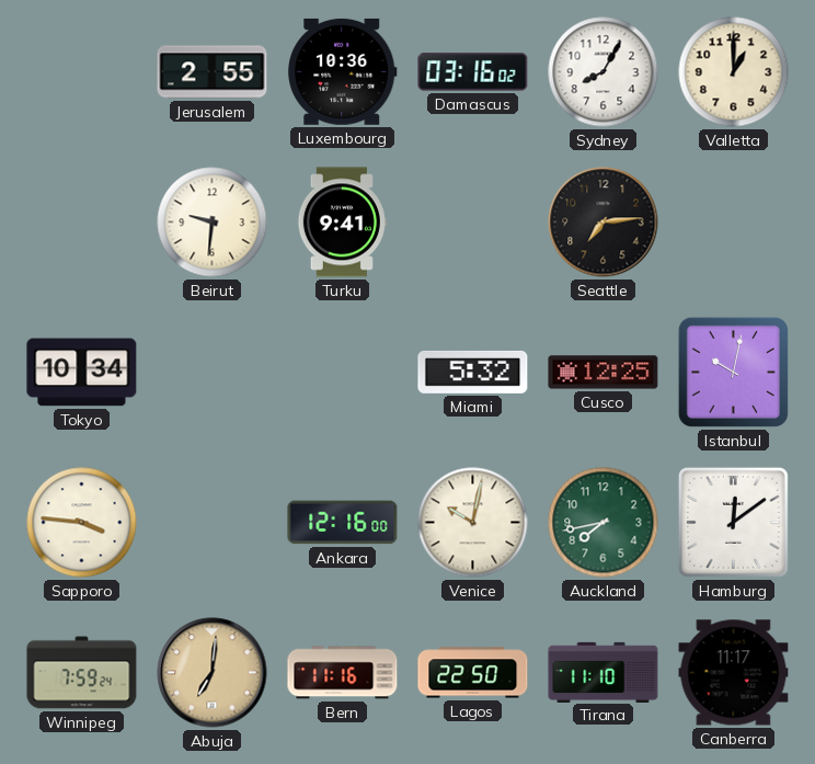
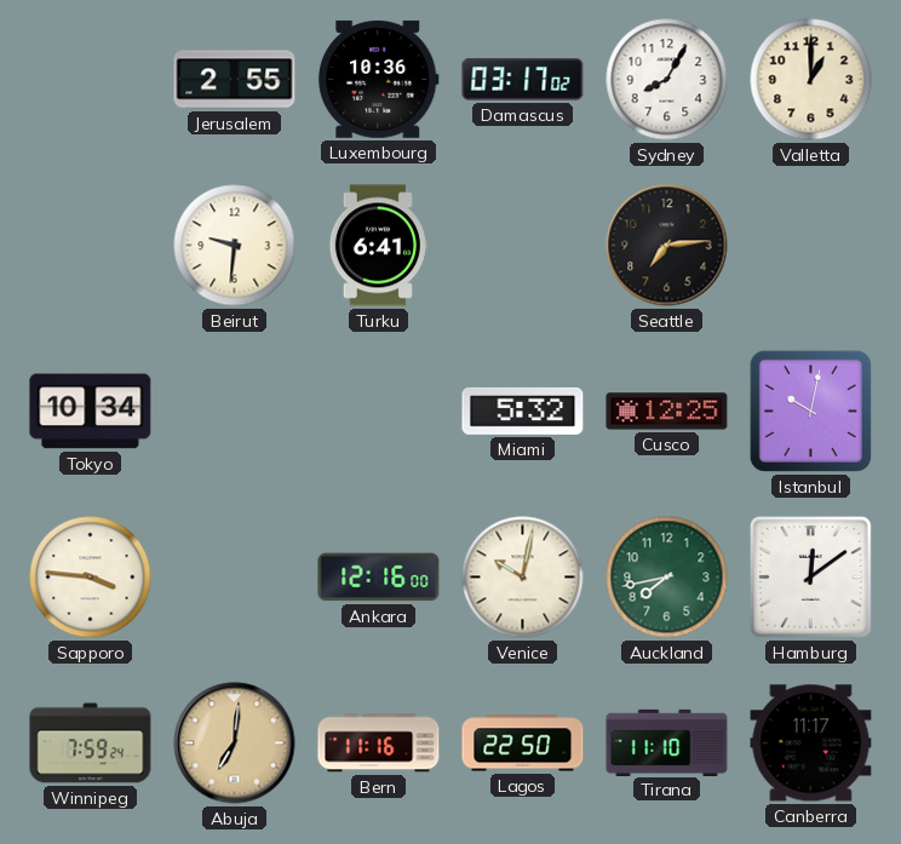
Damascus: 03:16 -> 03:17
Turku: 9:41 -> 6:41
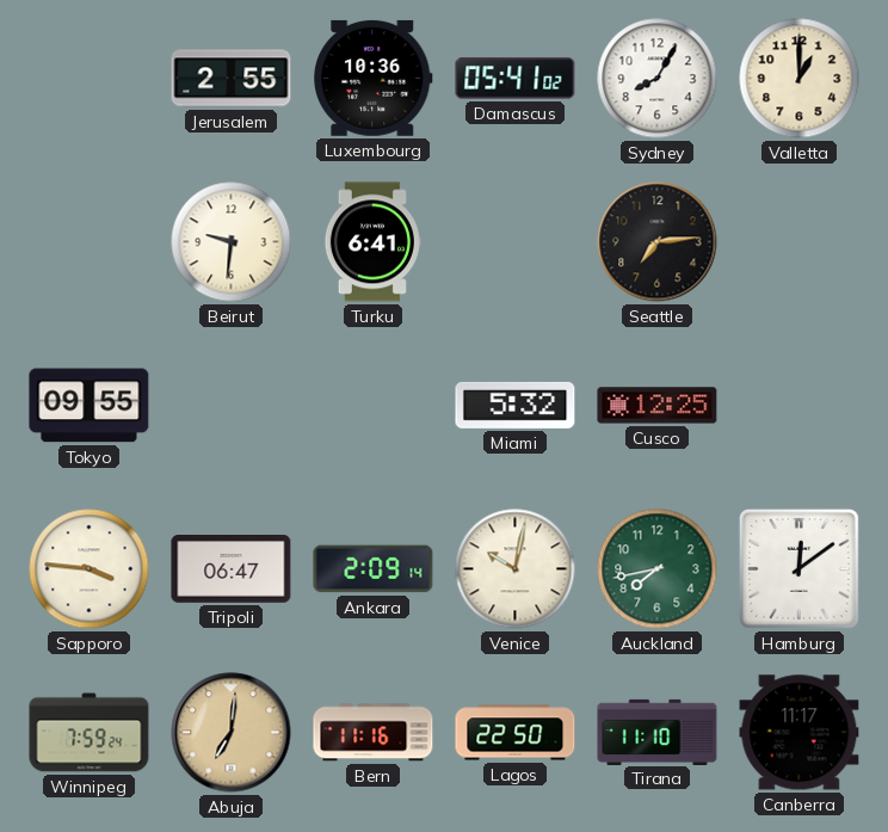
Damascus: 03:17 -> 05:41
Tokyo: 10:34 -> 09:55
Istanbul: 10:02 -> none
Tripoli: none -> 06:47
Ankara: 12:16 -> 2:09
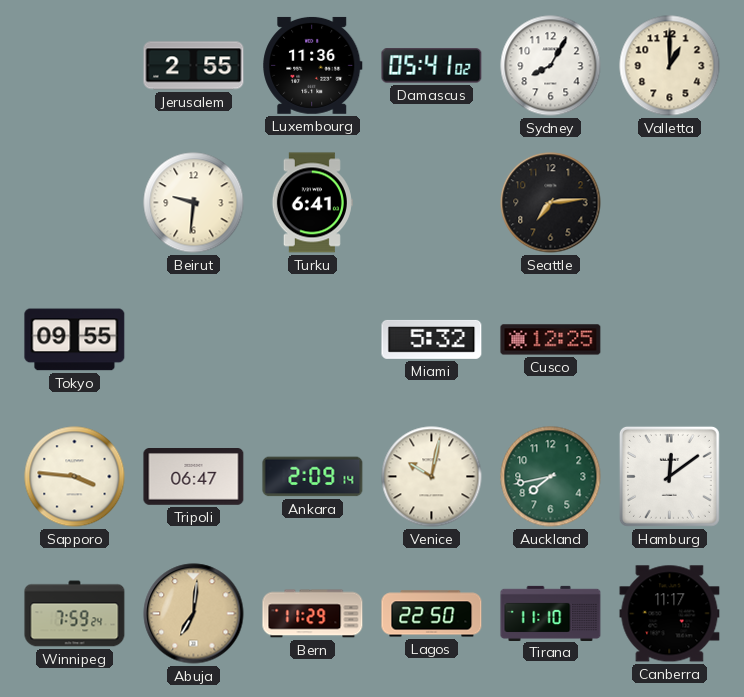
Luxembourg: 10:36 -> 11:36
Bern: 11:16 -> 11:29
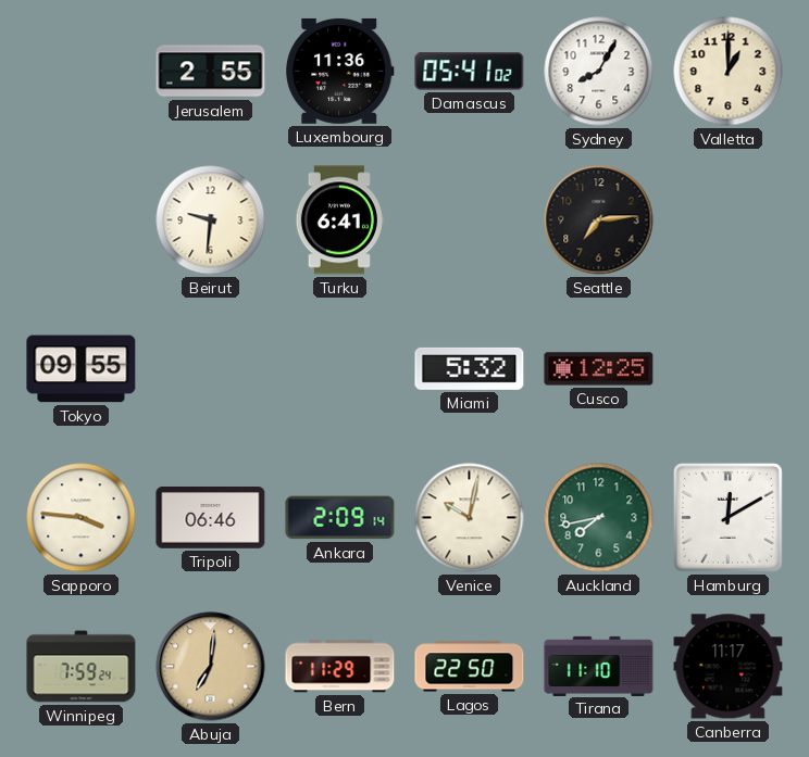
Tripoli: 06:47 -> 06:46
Hamburg: 12:09 -> 12:10
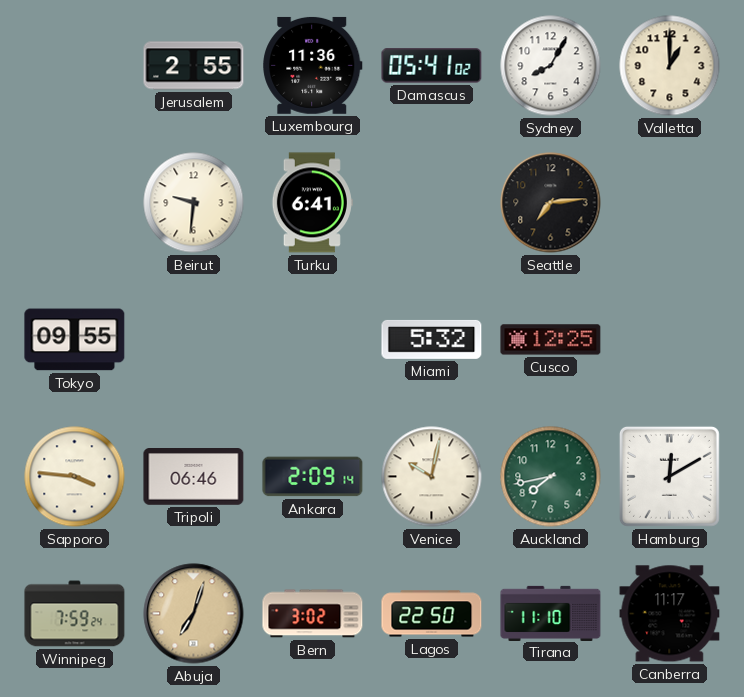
Abuja: 7:01 -> 7:03
Bern: 11:29 -> 3:02
